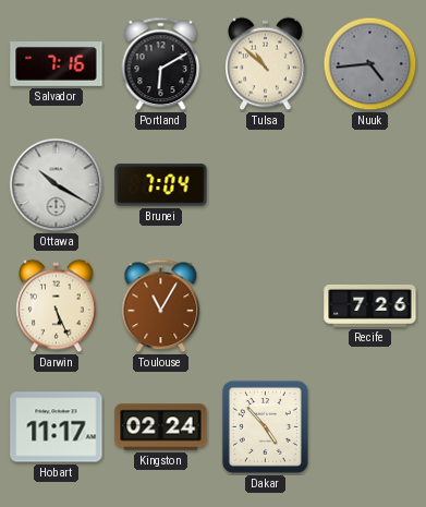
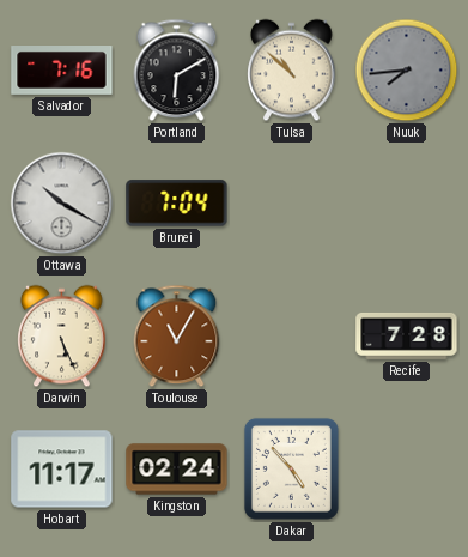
Nuuk: 4:44 -> 7:44
Recife: 7:26 -> 7:28
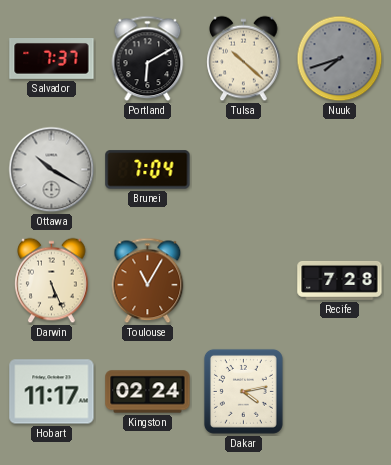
Salvador: 7:16 -> 7:37
Tulsa: 10:52 -> 10:22
Nuuk: 7:44 -> 7:42
Dakar: 4:53 -> 4:13
